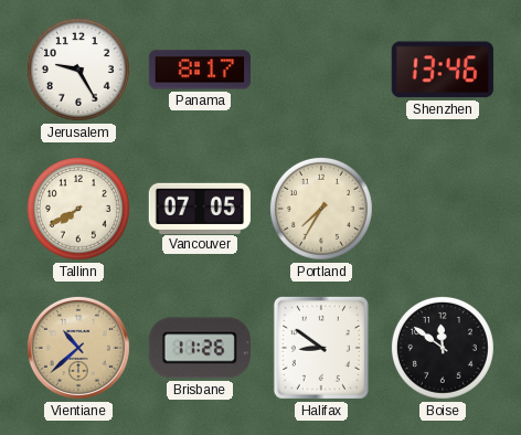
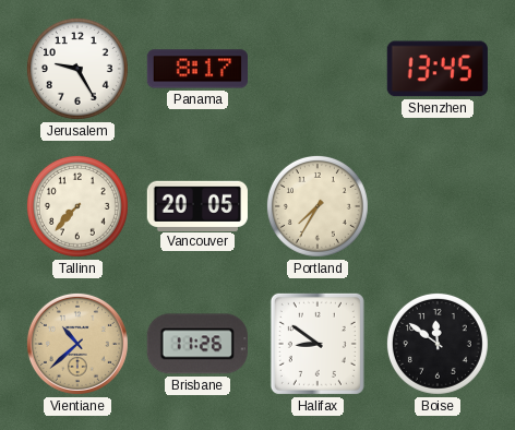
Shenzhen: 13:46 -> 13:45
Tallinn: 7:40 -> 7:37
Vancouver: 07:05 -> 20:05
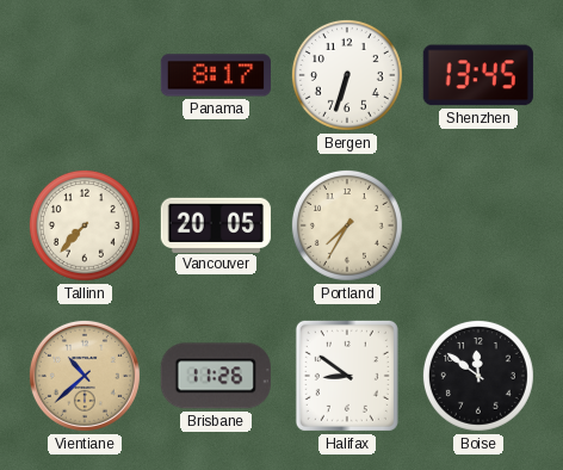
Jerusalem: 9:25 -> none
Bergen: none -> 6:33
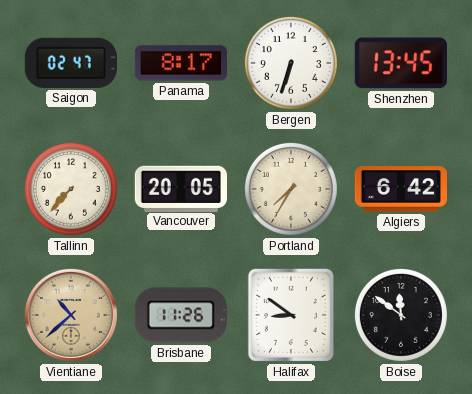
Saigon: none -> 02:47
Algiers: none -> 6:42
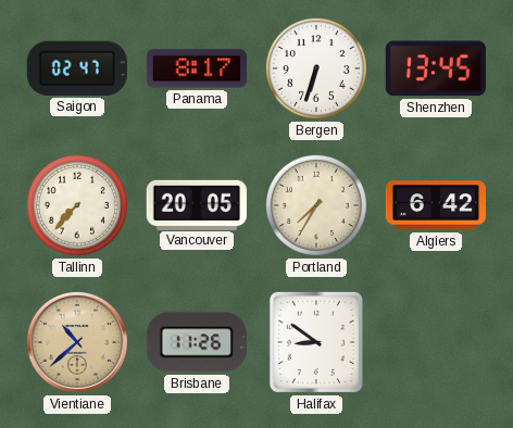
Boise: 11:51 -> none
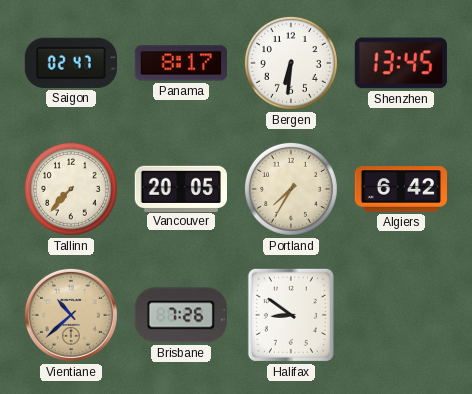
Bergen: 6:33 -> 6:31
Brisbane: 11:26 -> 7:26
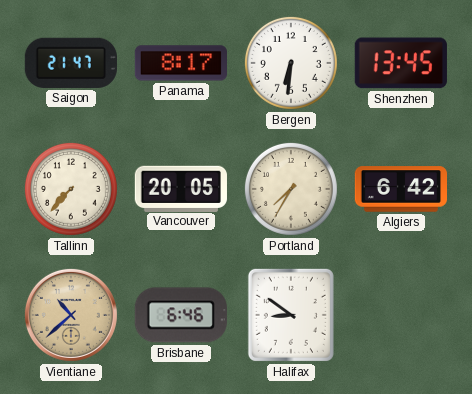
Saigon: 02:47 -> 21:47
Brisbane: 7:26 -> 6:46
